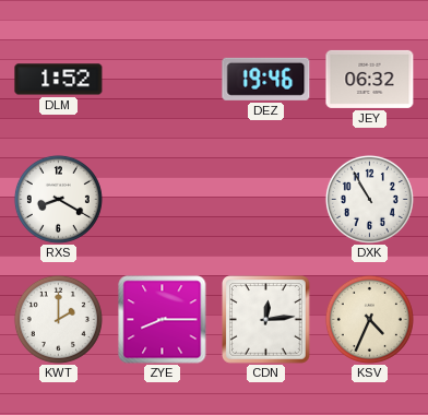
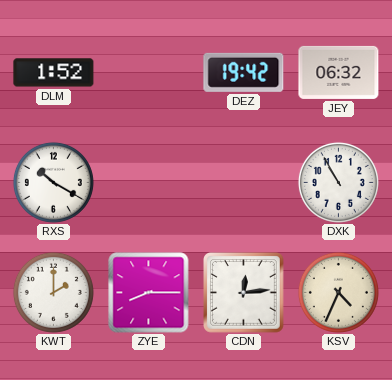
DEZ: 19:46 -> 19:42
RXS: 8:20 -> 10:20
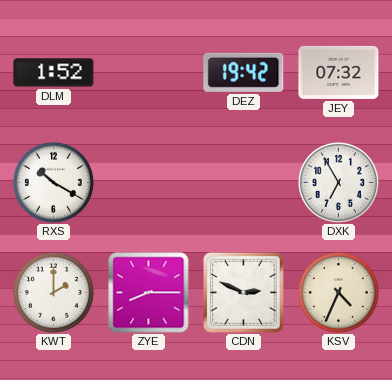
JEY: 06:32 -> 07:32
DXK: 10:55 -> 6:55
CDN: 12:14 -> 2:49
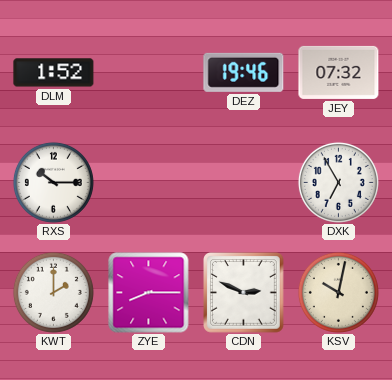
DEZ: 19:42 -> 19:46
RXS: 10:20 -> 10:15
KSV: 4:34 -> 10:02
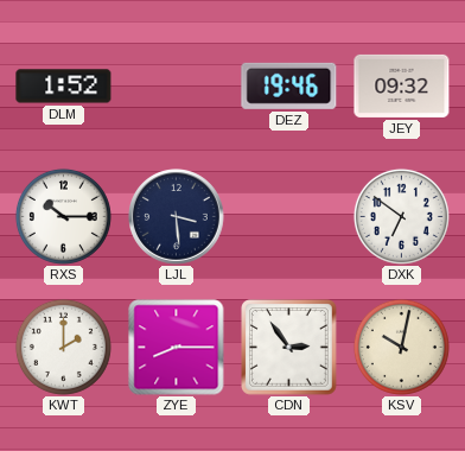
JEY: 07:32 -> 09:32
LJL: none -> 3:29
DXK: 6:55 -> 6:51
CDN: 2:49 -> 2:54
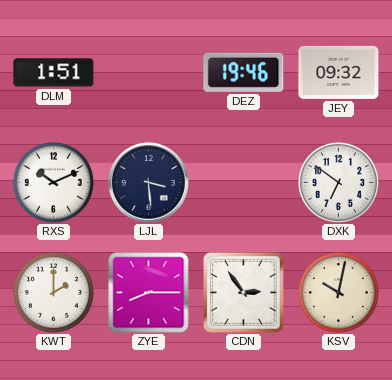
DLM: 1:52 -> 1:51
RXS: 10:15 -> 10:11
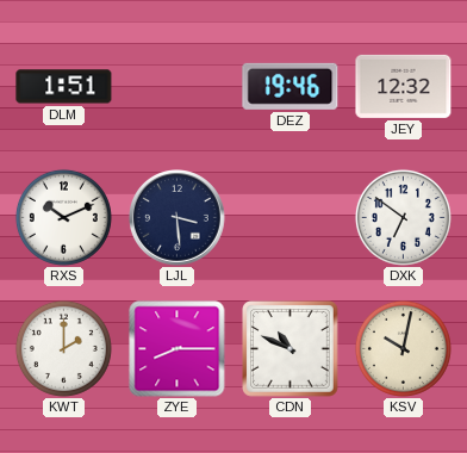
JEY: 09:32 -> 12:32
CDN: 2:54 -> 10:49
